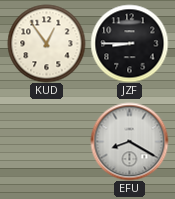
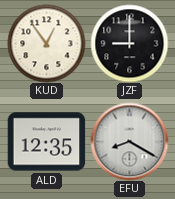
JZF: 8:45 -> 9:00
ALD: none -> 12:35
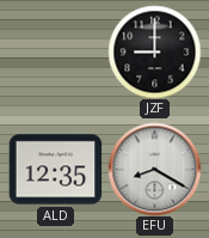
KUD: 12:54 -> none
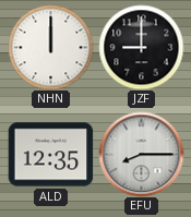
NHN: none -> 12:00
EFU: 8:20 -> 8:15
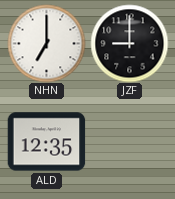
NHN: 12:00 -> 7:00
EFU: 8:15 -> none
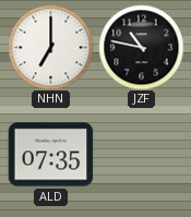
JZF: 9:00 -> 10:47
ALD: 12:35 -> 07:35
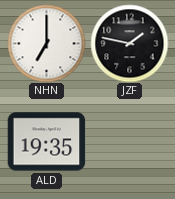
JZF: 10:47 -> 1:47
ALD: 07:35 -> 19:35
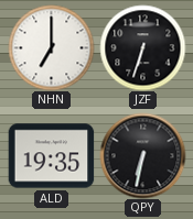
JZF: 1:47 -> 6:33
QPY: none -> 6:32
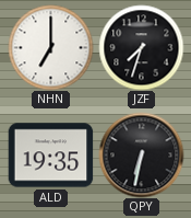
JZF: 6:33 -> 7:33
